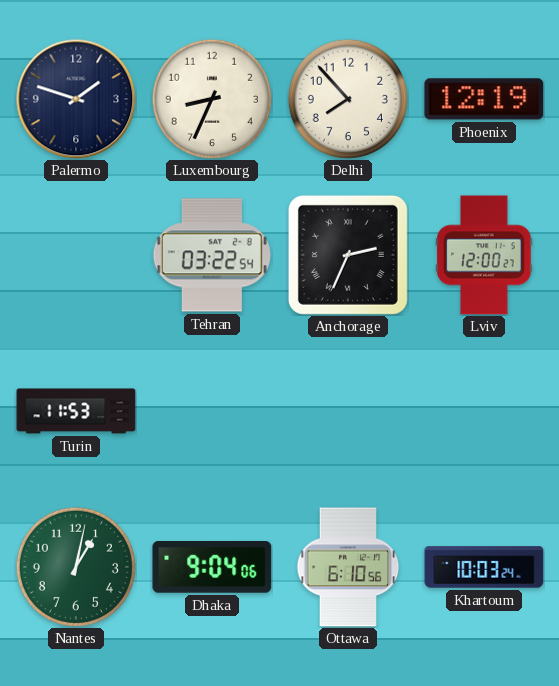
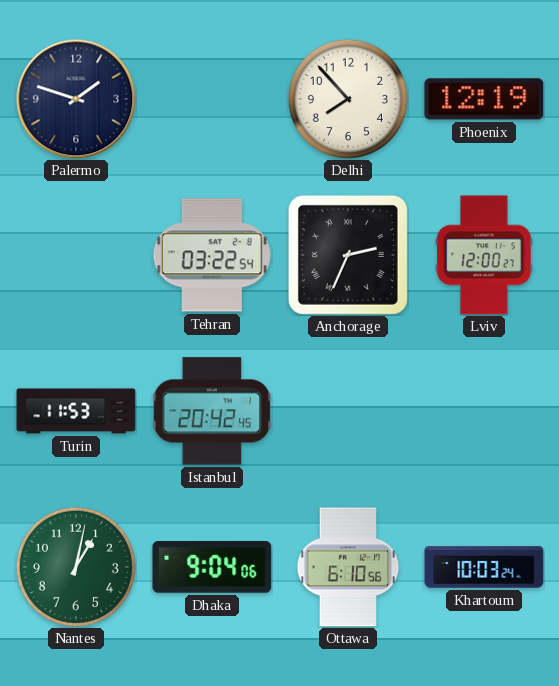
Luxembourg: 8:34 -> none
Istanbul: none -> 20:42
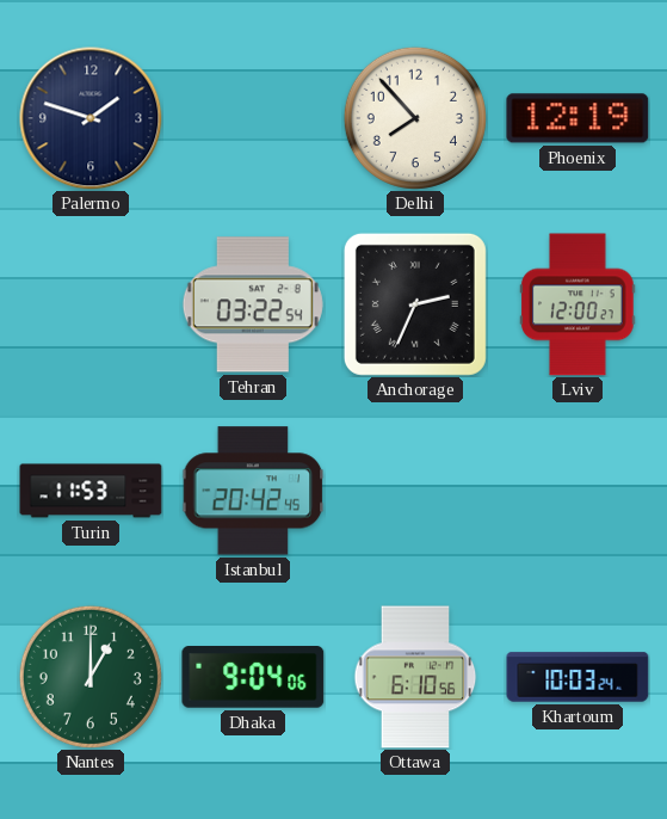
Nantes: 1:02 -> 1:00
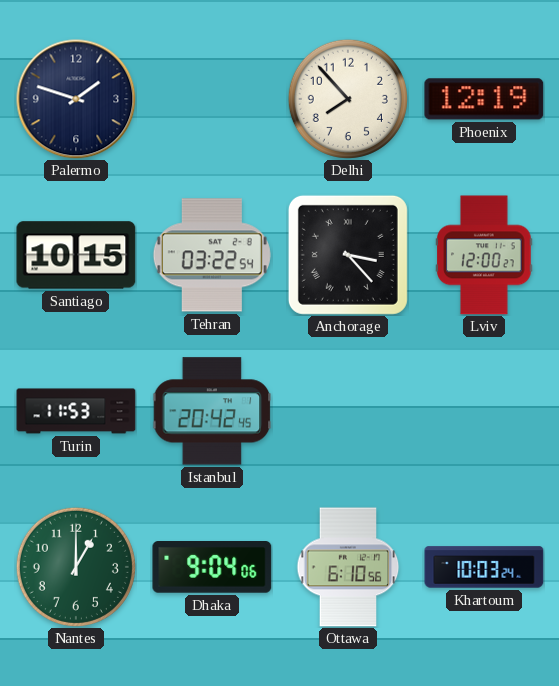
Santiago: none -> 10:15
Anchorage: 2:34 -> 3:23
